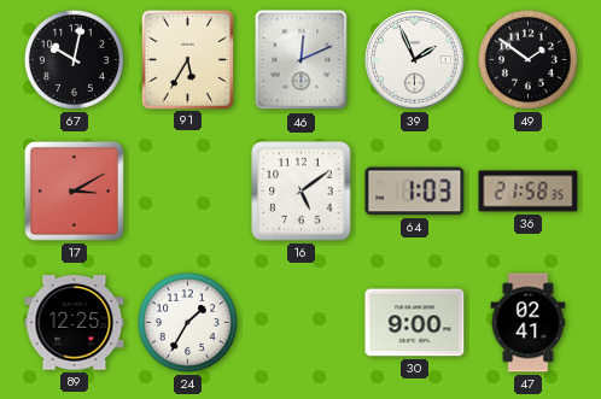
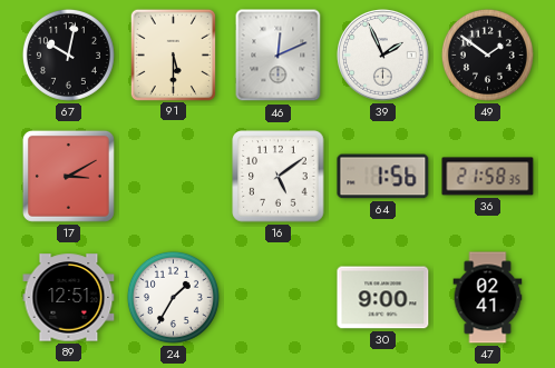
91: 5:35 -> 5:30
64: 1:03 -> 1:56
89: 12:25 -> 12:51
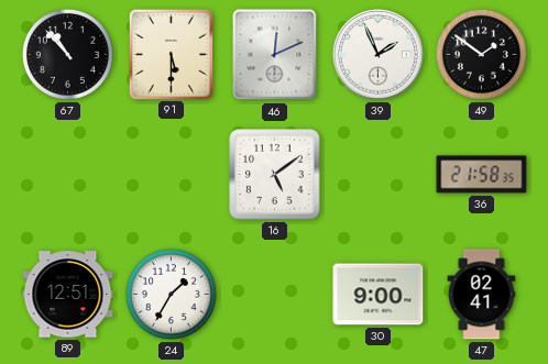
67: 10:02 -> 10:53
17: 3:10 -> none
64: 1:56 -> none
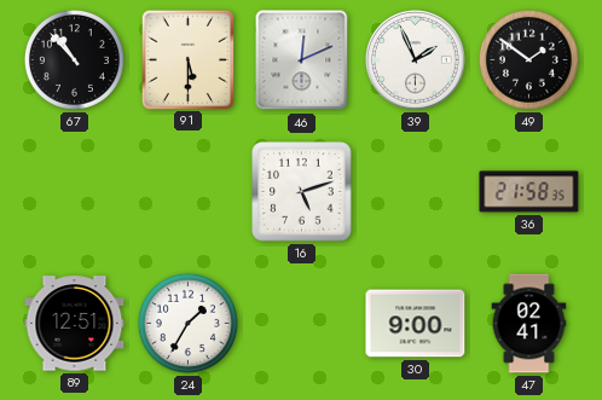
16: 5:09 -> 5:12
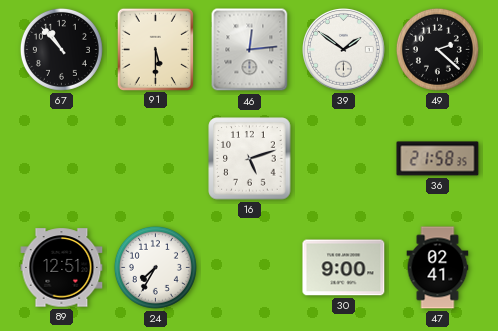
46: 12:11 -> 12:14
39: 1:56 -> 1:51
49: 1:51 -> 2:22
24: 1:35 -> 7:35
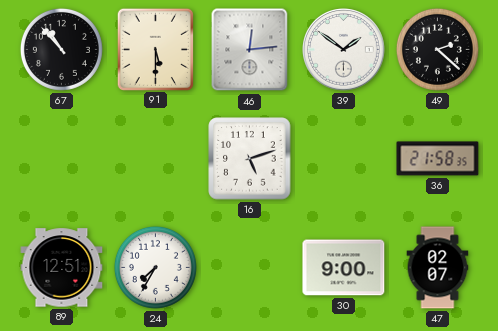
47: 02:41 -> 02:07
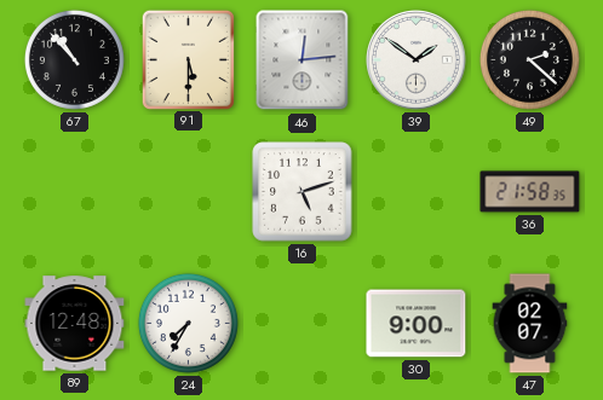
89: 12:51 -> 12:48
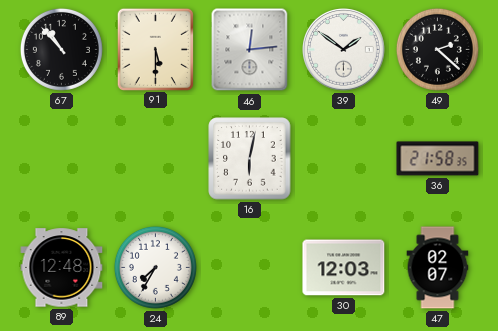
16: 5:12 -> 6:02
30: 9:00 -> 12:03
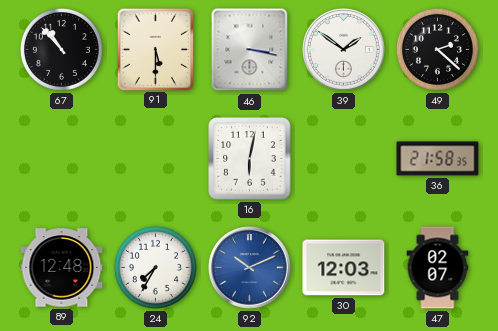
46: 12:14 -> 3:17
92: none -> 10:11
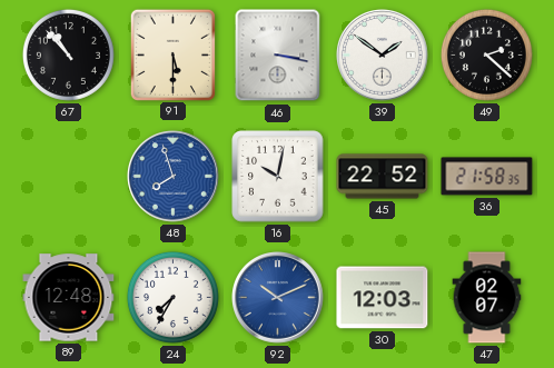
48: none -> 7:57
16: 6:02 -> 10:02
45: none -> 22:52
